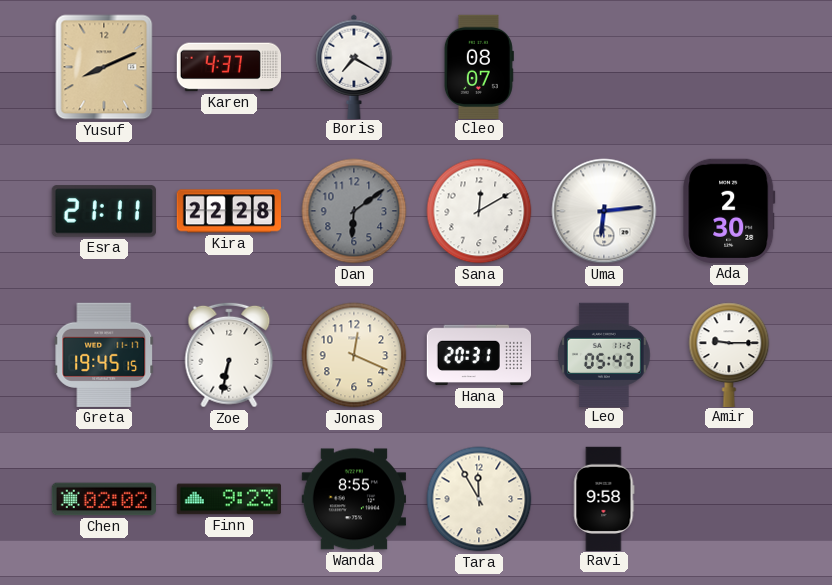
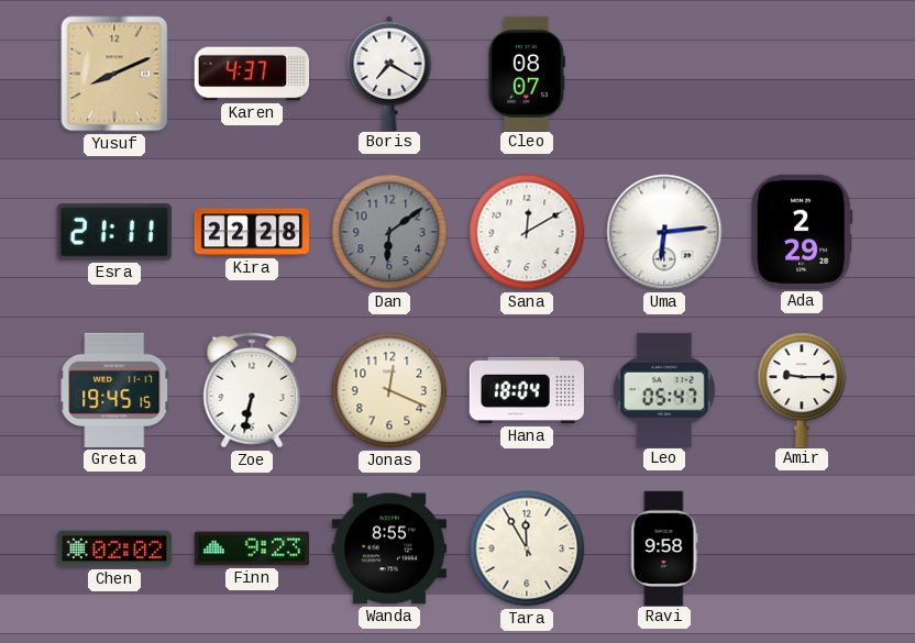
Ada: 2:30 -> 2:29
Hana: 20:31 -> 18:04
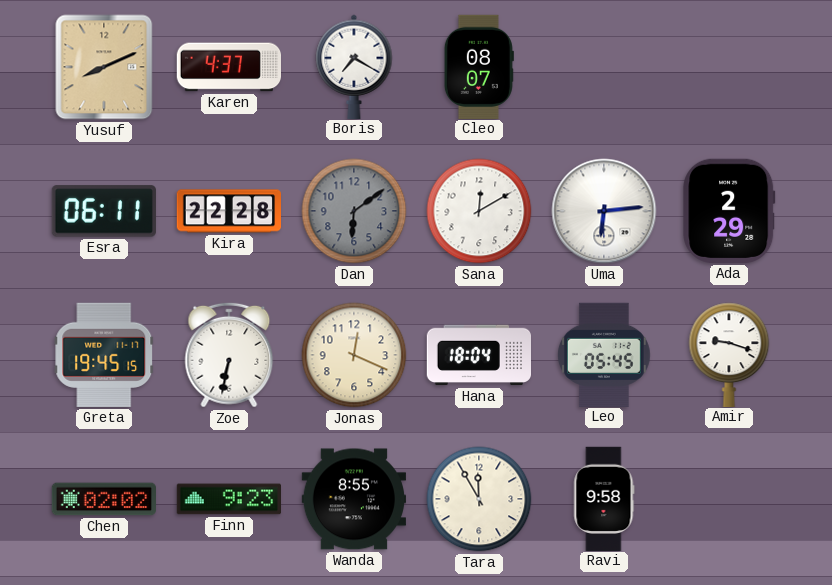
Esra: 21:11 -> 06:11
Leo: 05:47 -> 05:45
Amir: 9:15 -> 9:18
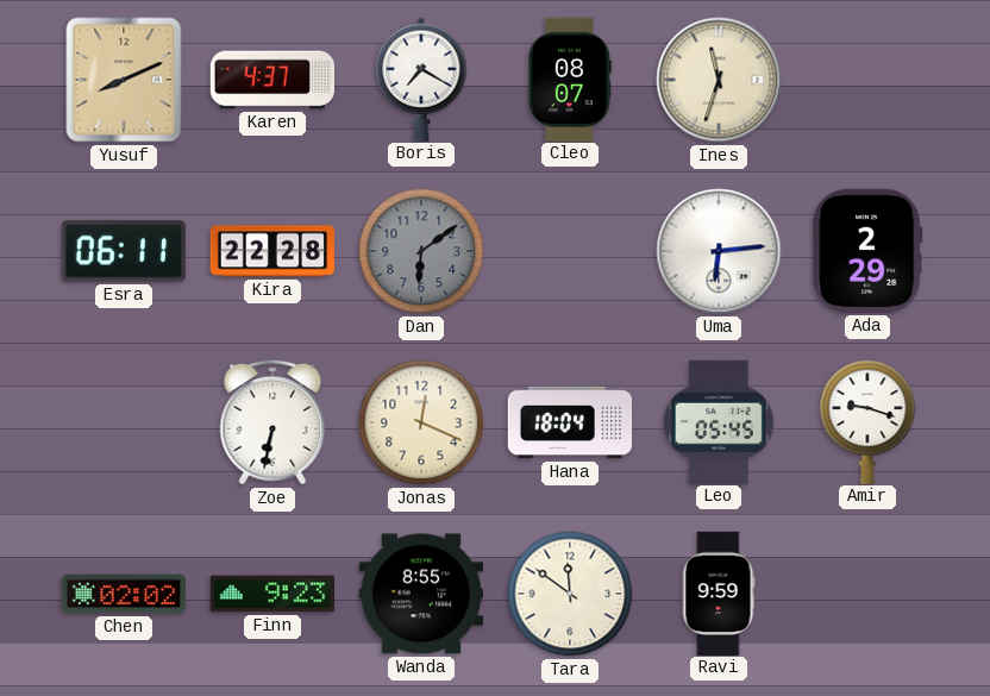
Ines: none -> 11:33
Sana: 12:10 -> none
Greta: 19:45 -> none
Tara: 11:55 -> 11:51
Ravi: 9:58 -> 9:59
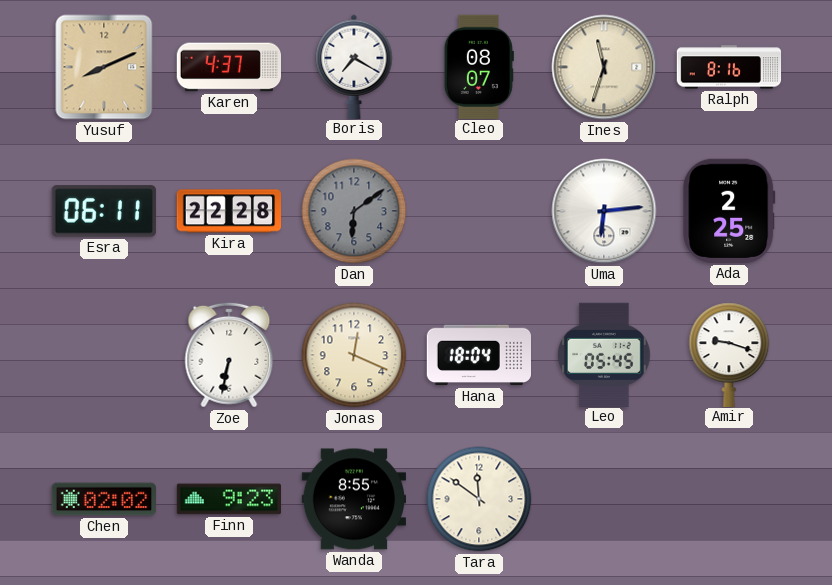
Ralph: none -> 8:16
Ada: 2:29 -> 2:25
Ravi: 9:59 -> none
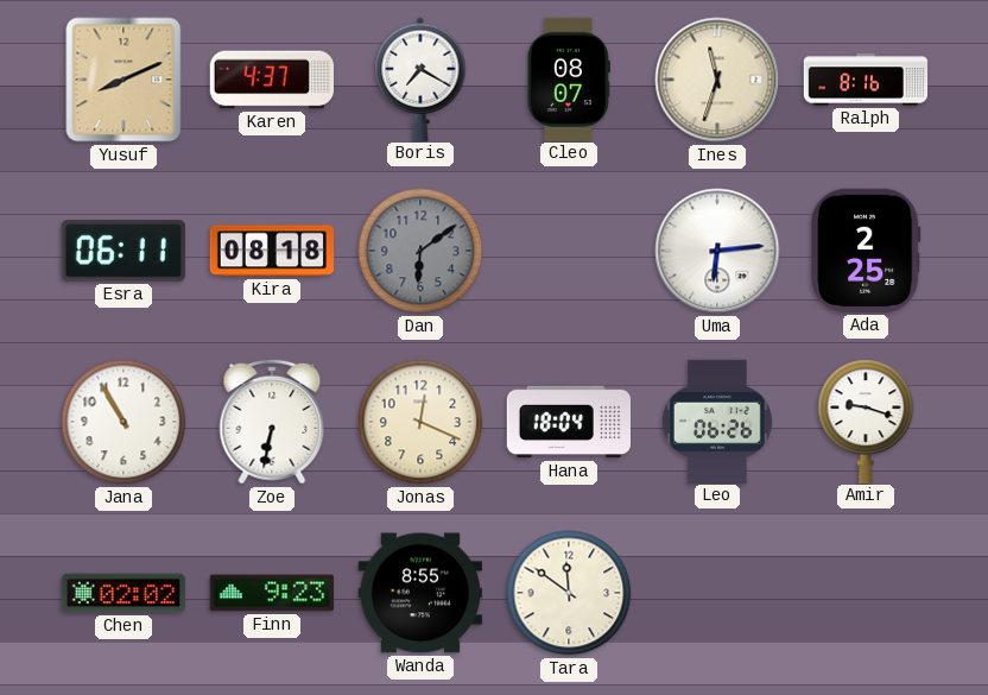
Kira: 22:28 -> 08:18
Jana: none -> 10:55
Leo: 05:45 -> 06:26
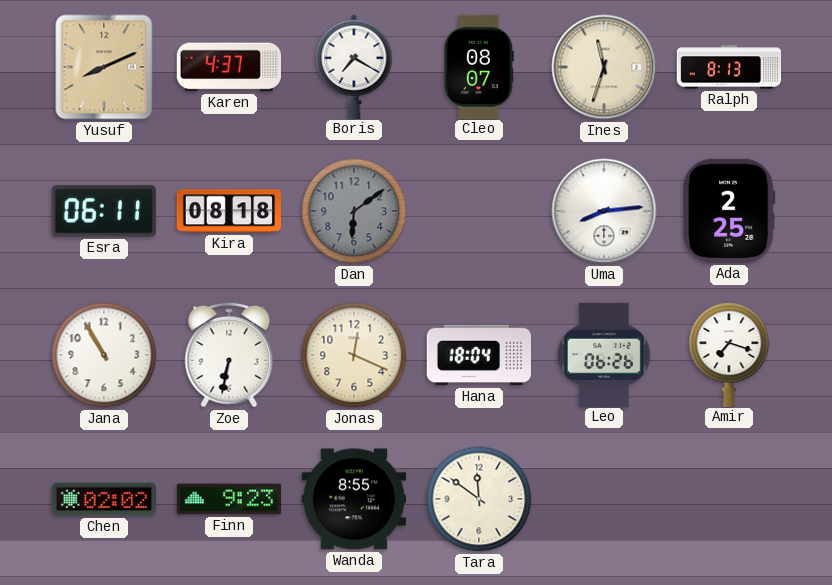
Ralph: 8:16 -> 8:13
Uma: 6:14 -> 8:14
Amir: 9:18 -> 7:18
